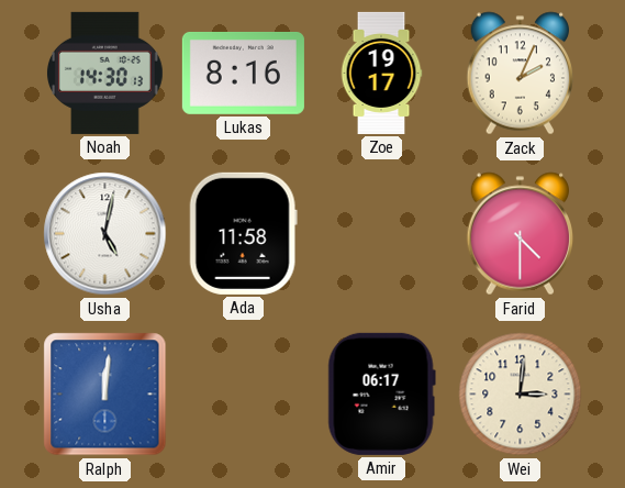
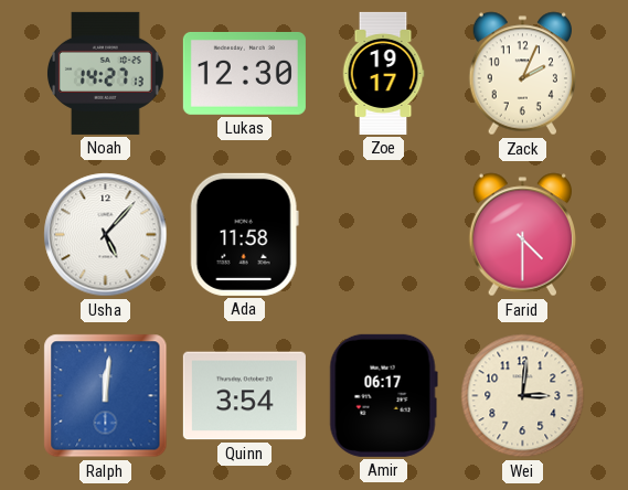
Noah: 14:30 -> 14:27
Lukas: 8:16 -> 12:30
Usha: 5:02 -> 5:07
Quinn: none -> 3:54
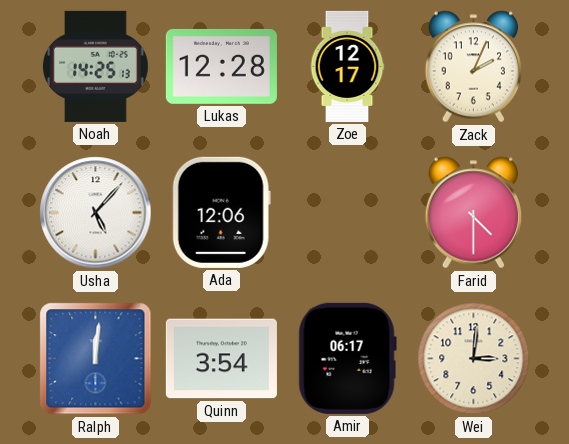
Noah: 14:27 -> 14:25
Lukas: 12:30 -> 12:28
Zoe: 19:17 -> 12:17
Ada: 11:58 -> 12:06
